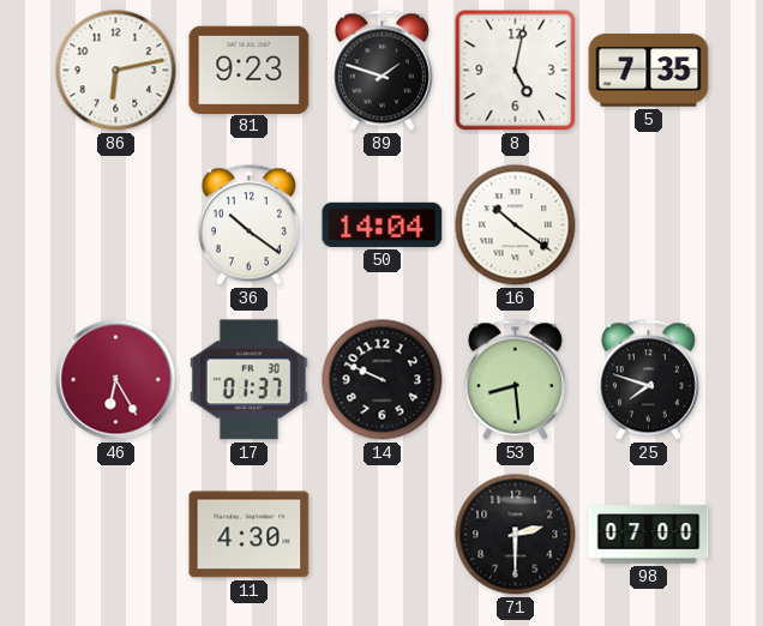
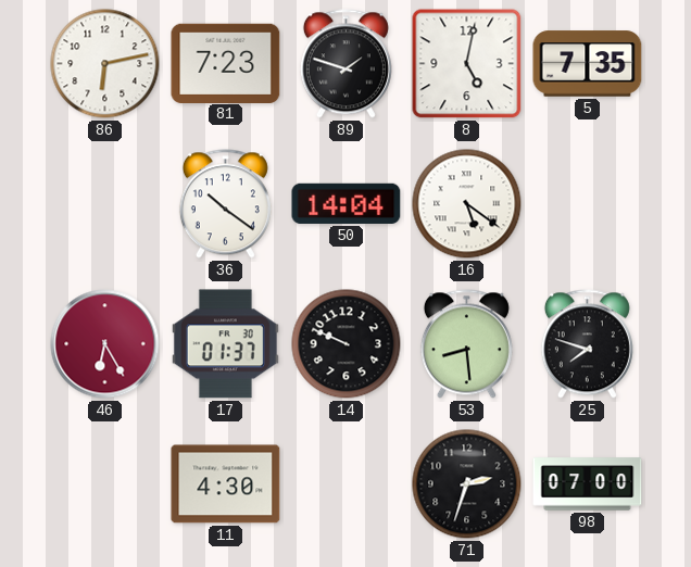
81: 9:23 -> 7:23
16: 10:21 -> 5:21
71: 2:30 -> 2:33
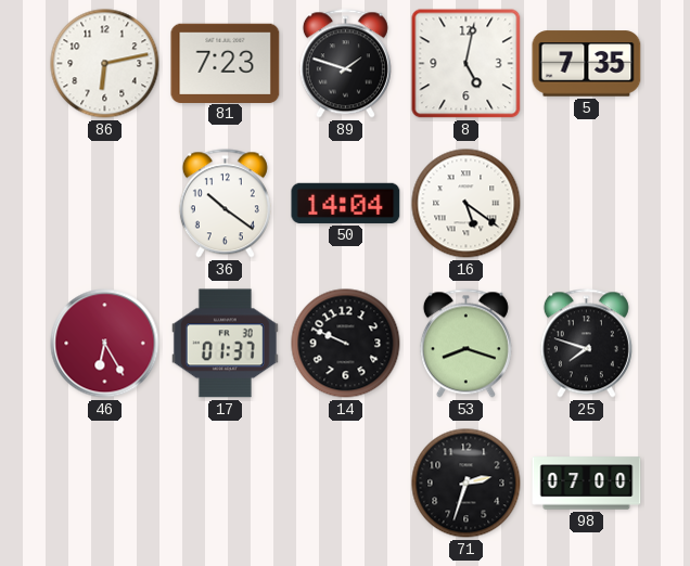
53: 8:29 -> 8:18
11: 4:30 -> none
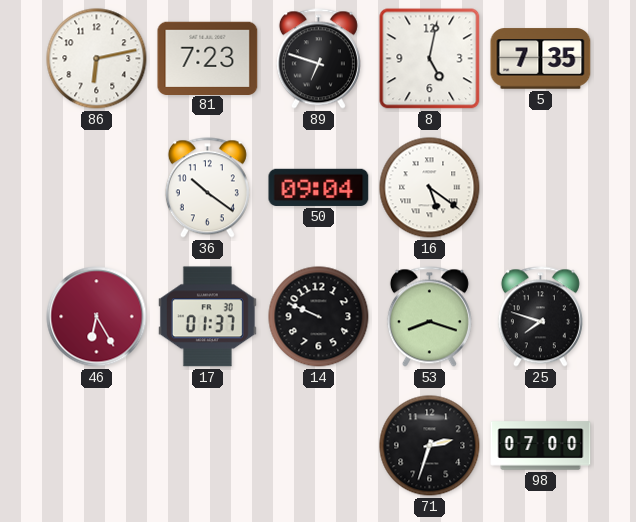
89: 1:48 -> 6:48
50: 14:04 -> 09:04
